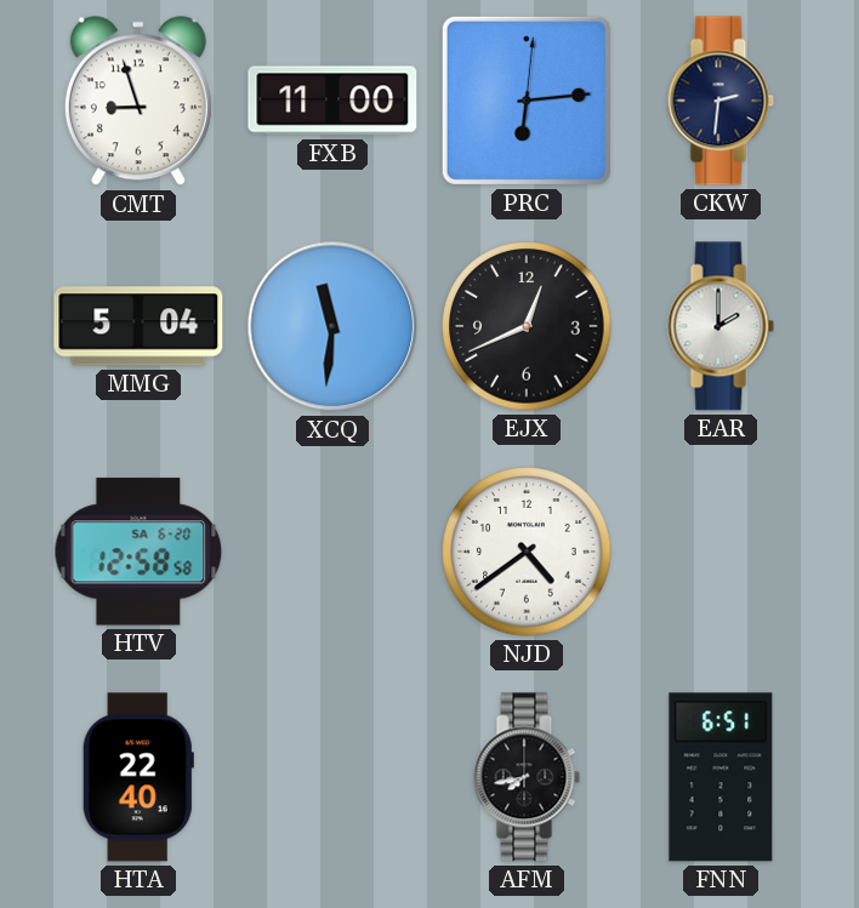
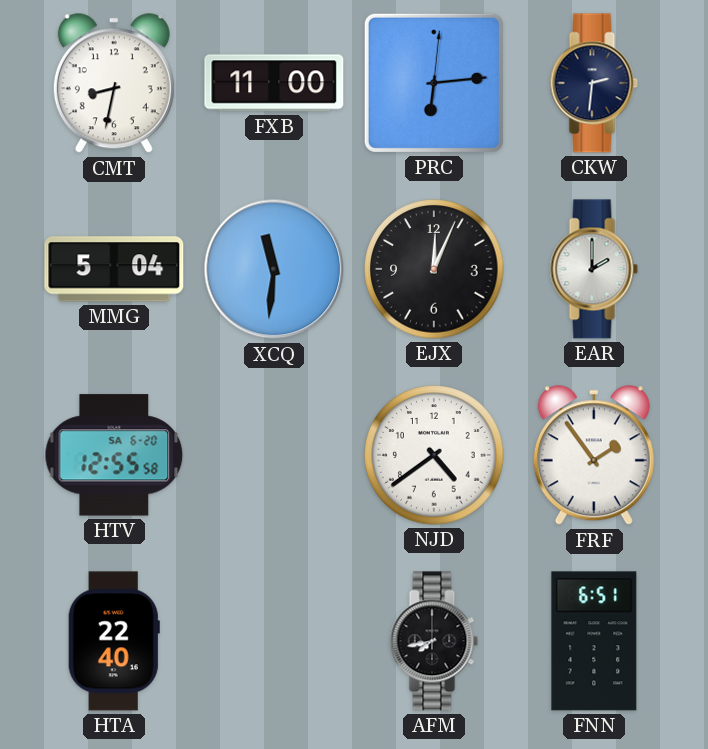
CMT: 8:57 -> 8:32
EJX: 12:41 -> 12:04
HTV: 12:58 -> 12:55
FRF: none -> 1:54
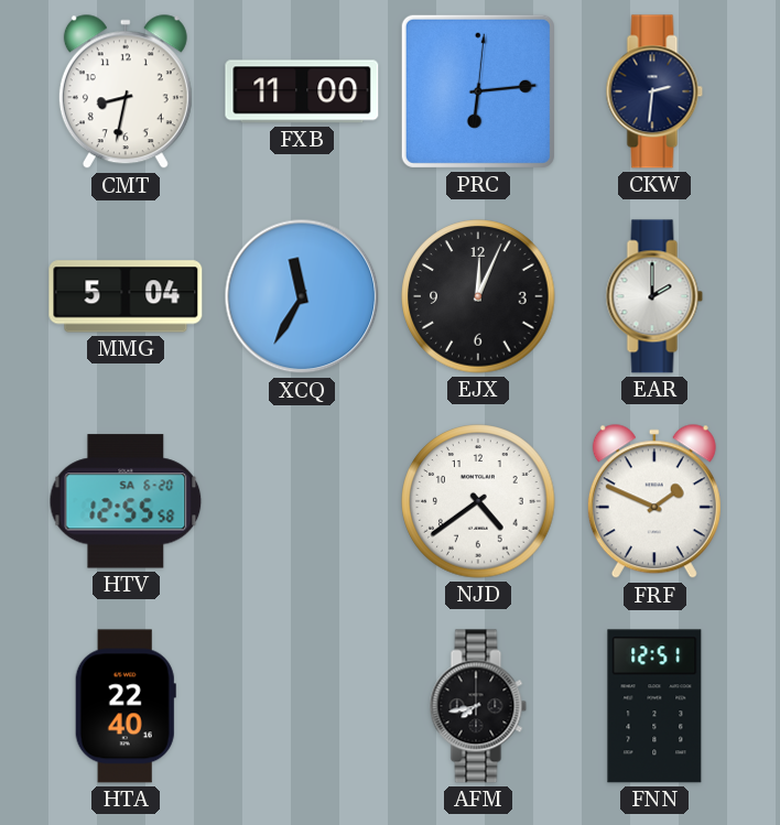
XCQ: 11:31 -> 11:35
FRF: 1:54 -> 1:49
FNN: 6:51 -> 12:51
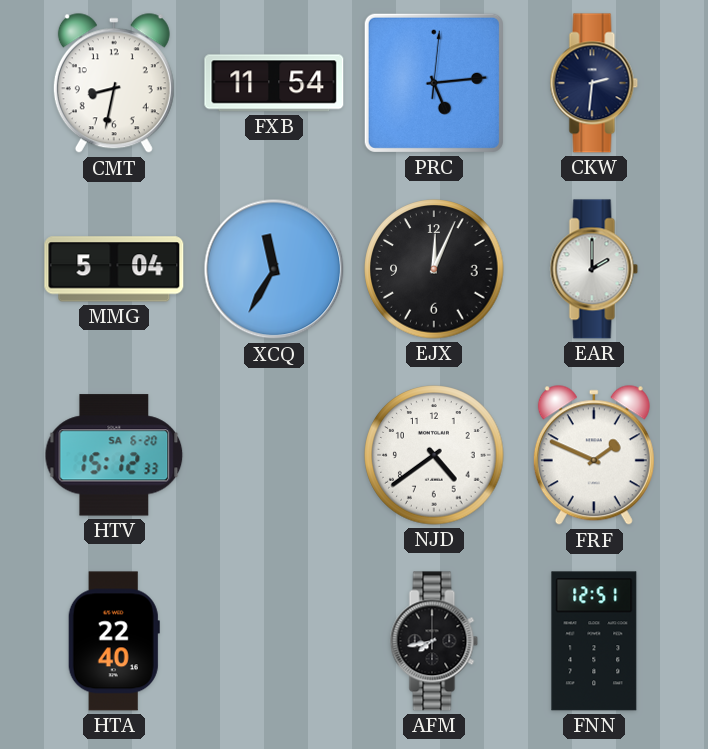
FXB: 11:00 -> 11:54
PRC: 6:14 -> 5:14
HTV: 12:55 -> 15:12
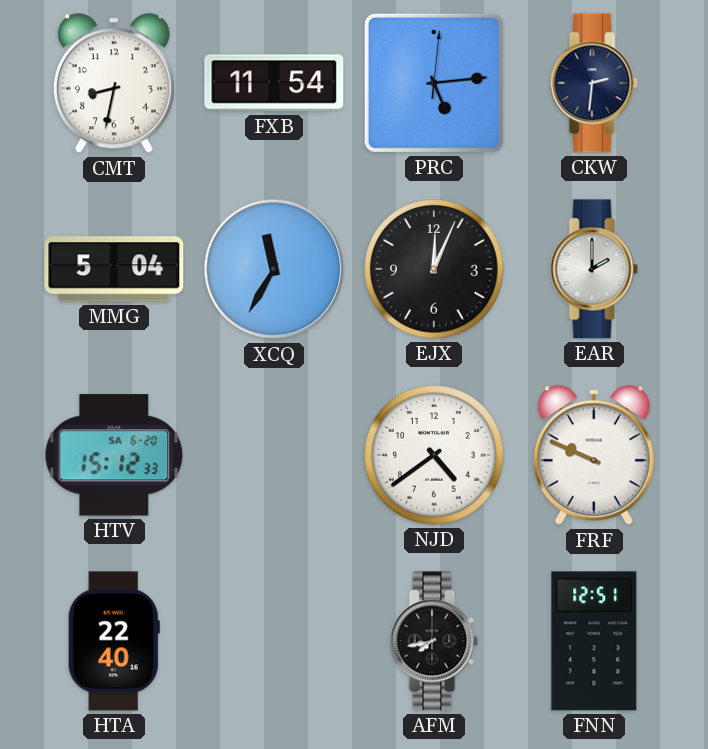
FRF: 1:49 -> 9:49
